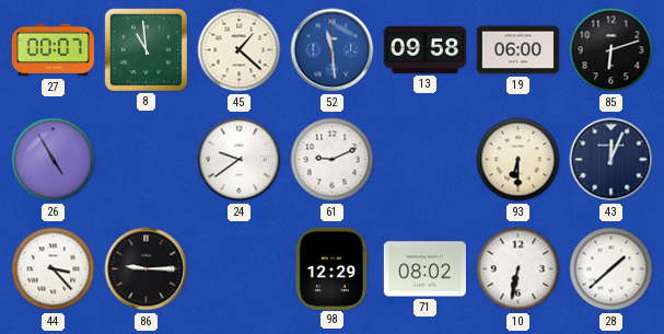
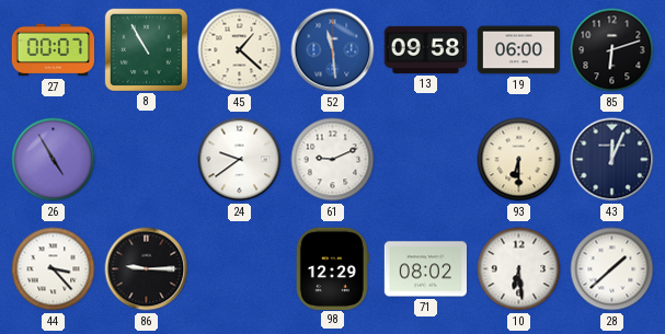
8: 10:59 -> 10:55
10: 6:32 -> 6:29
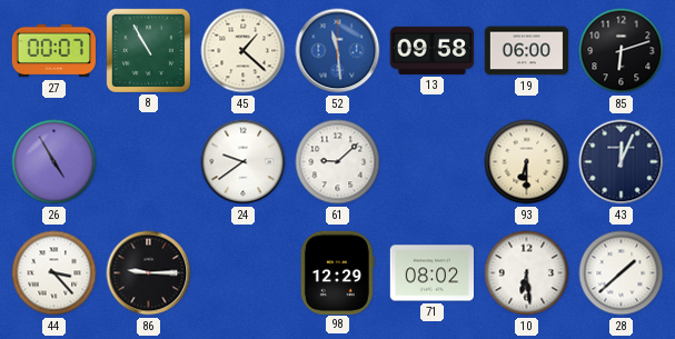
61: 9:11 -> 9:08
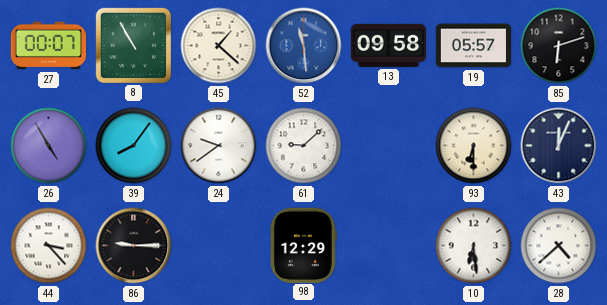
19: 06:00 -> 05:57
39: none -> 8:06
71: 08:02 -> none
28: 1:38 -> 4:38
